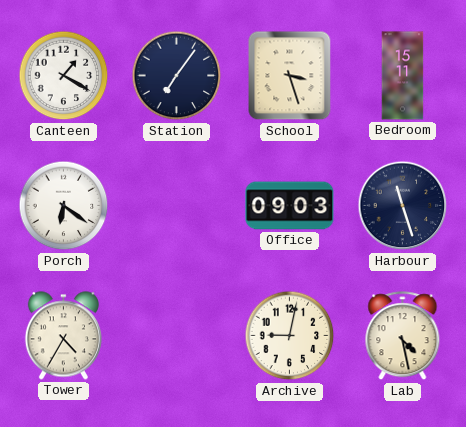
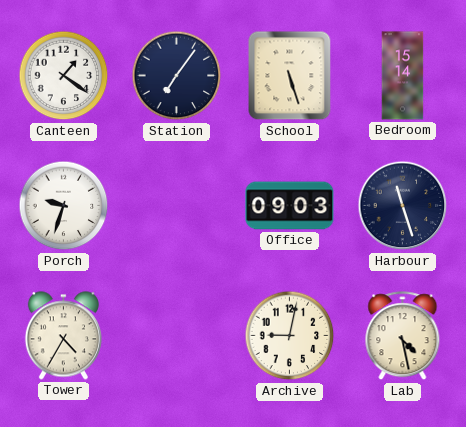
Canteen: 1:20 -> 1:21
School: 3:27 -> 5:27
Bedroom: 15:11 -> 15:14
Porch: 6:21 -> 9:33
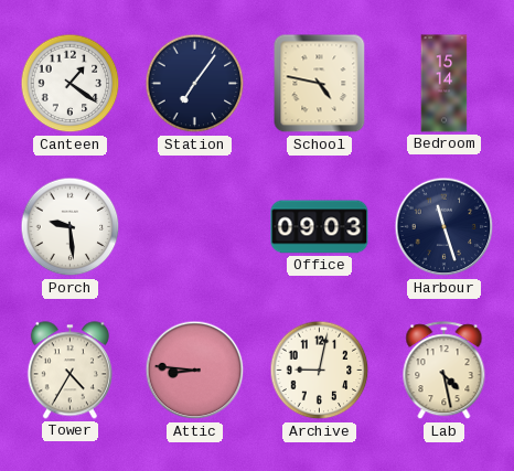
School: 5:27 -> 4:47
Porch: 9:33 -> 9:29
Attic: none -> 8:46
